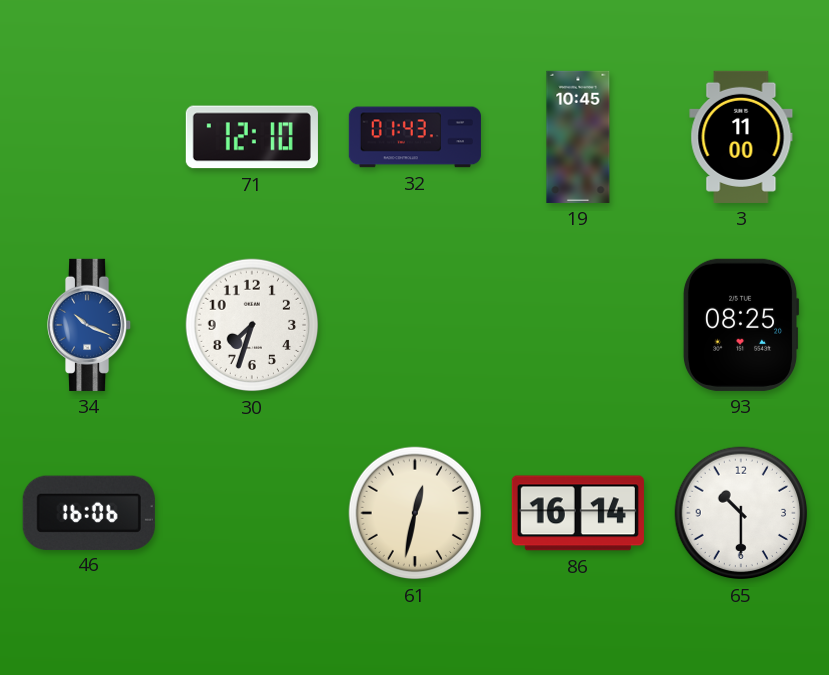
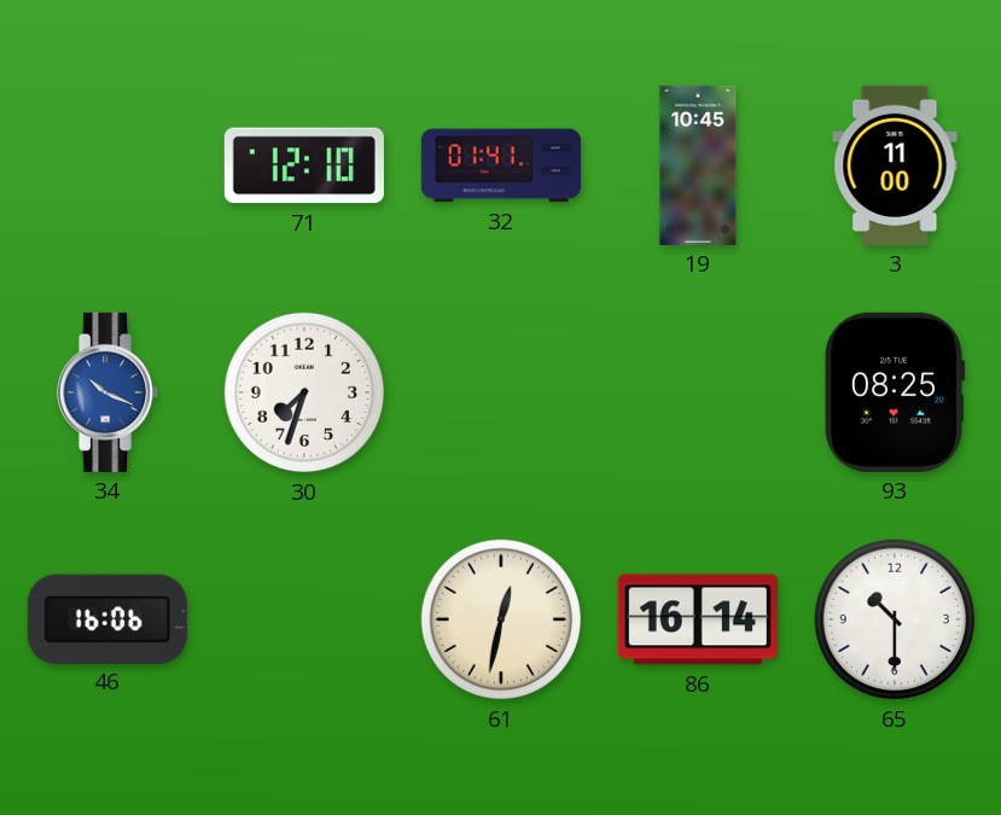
32: 01:43 -> 01:41
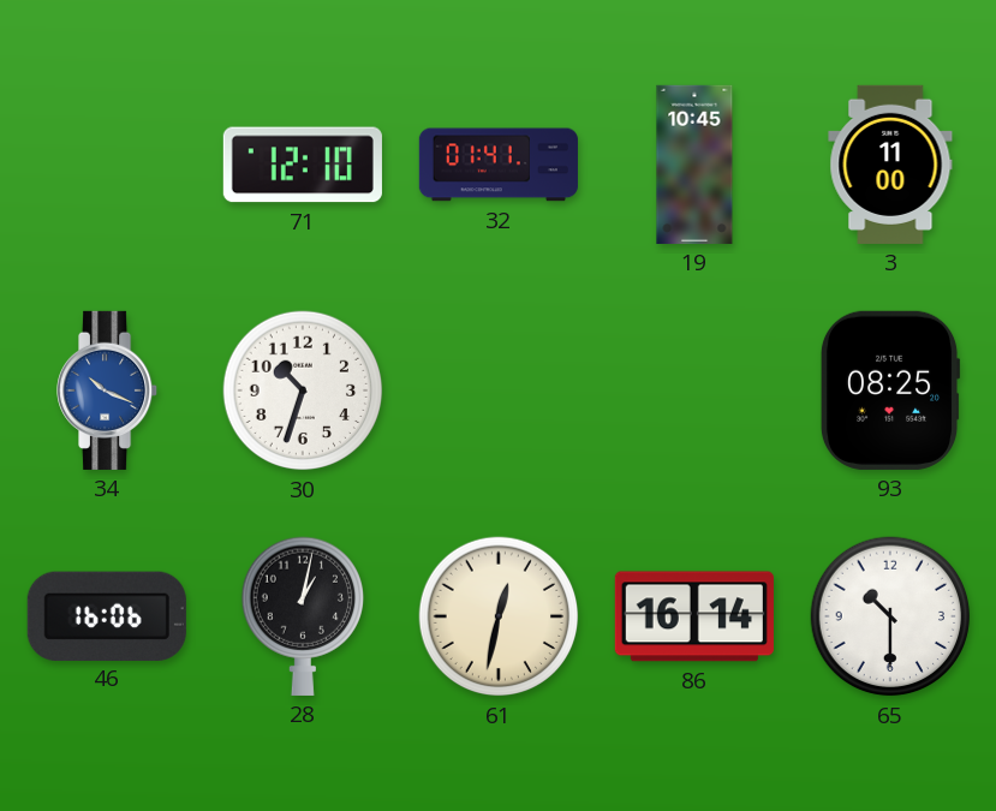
30: 7:33 -> 10:33
28: none -> 1:02
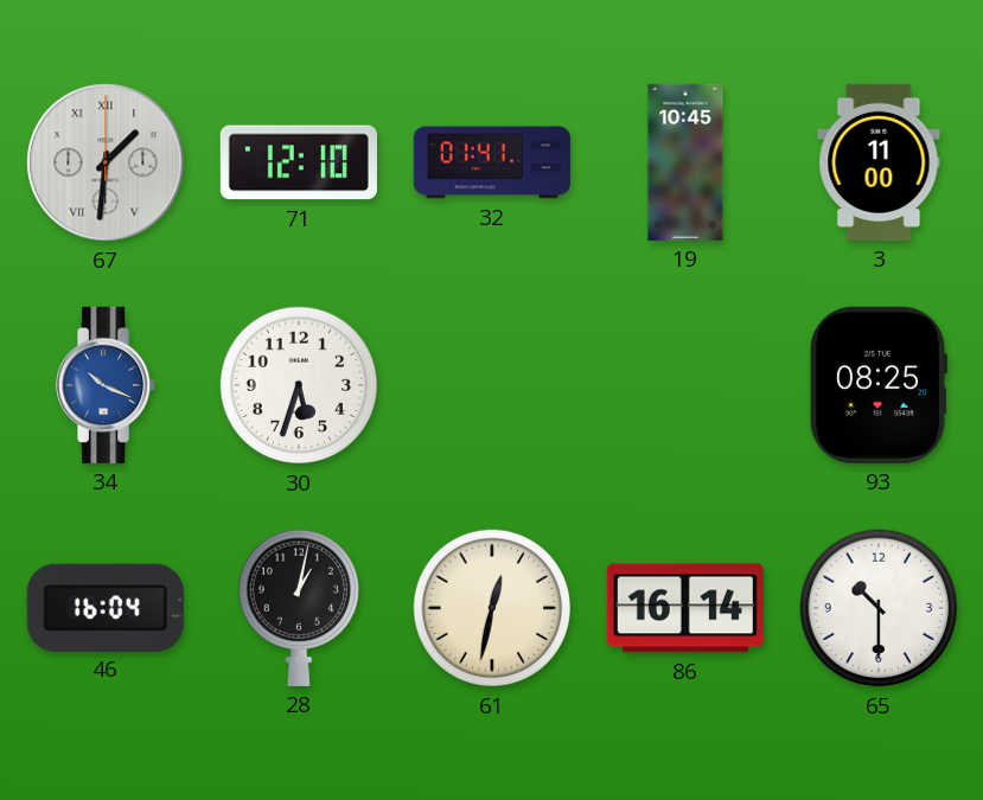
67: none -> 1:31
30: 10:33 -> 5:33
46: 16:06 -> 16:04
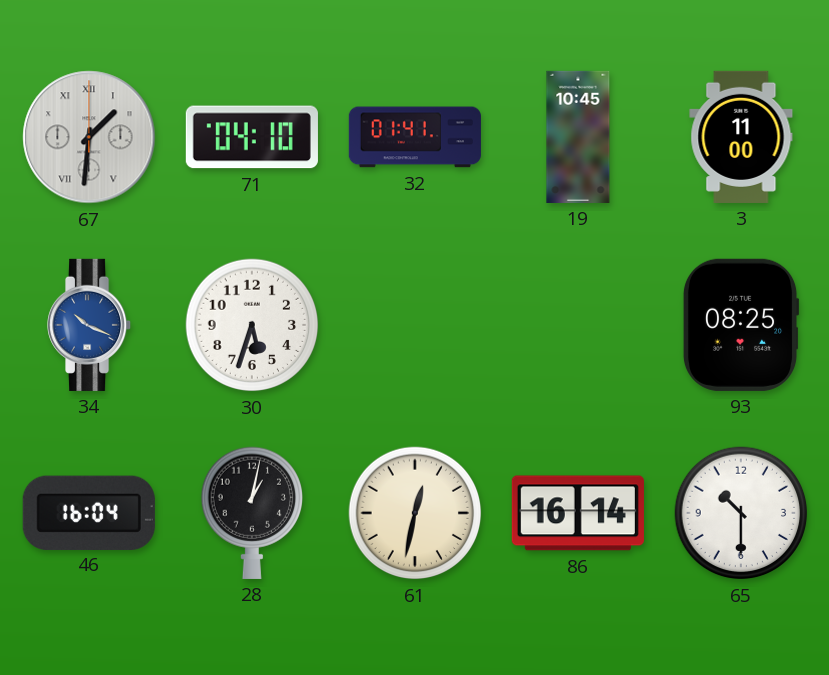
71: 12:10 -> 04:10
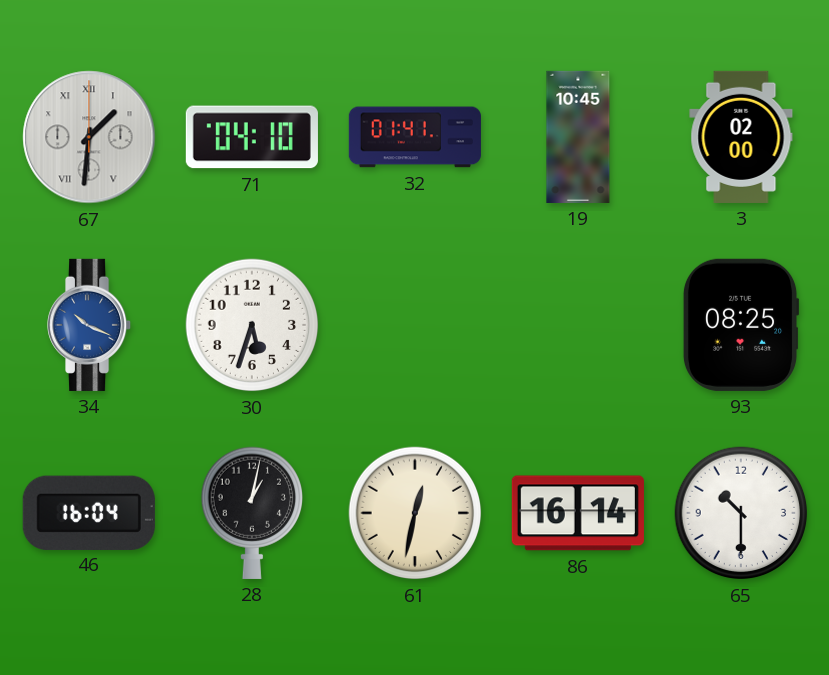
3: 11:00 -> 02:00
